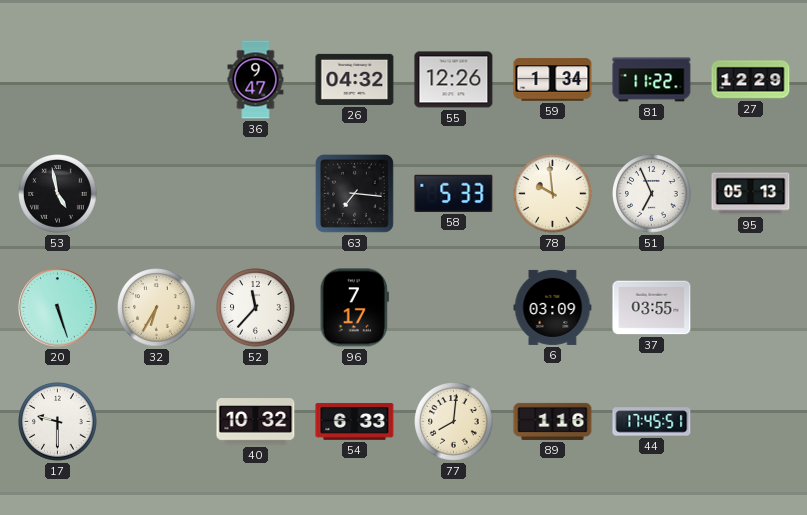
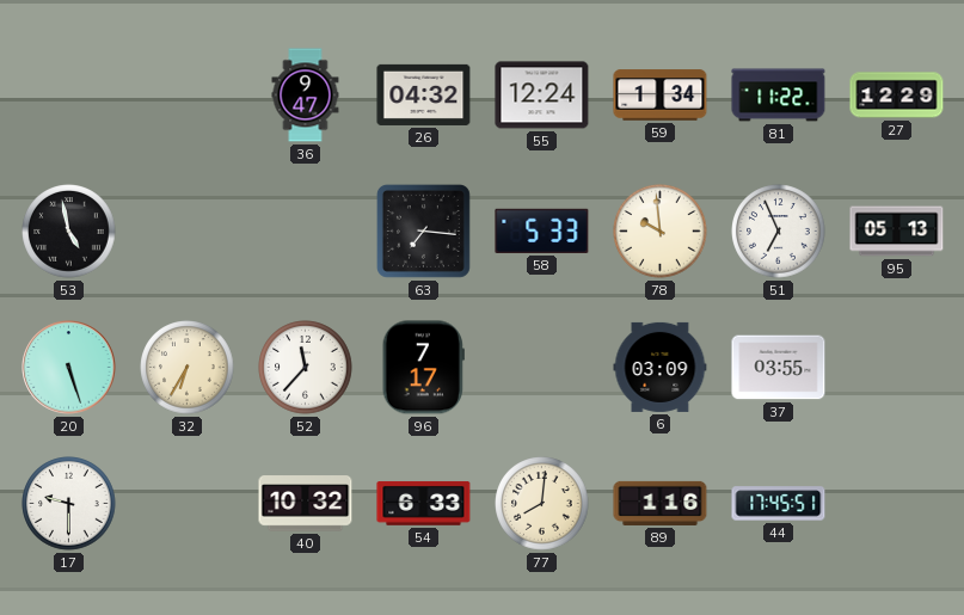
55: 12:26 -> 12:24
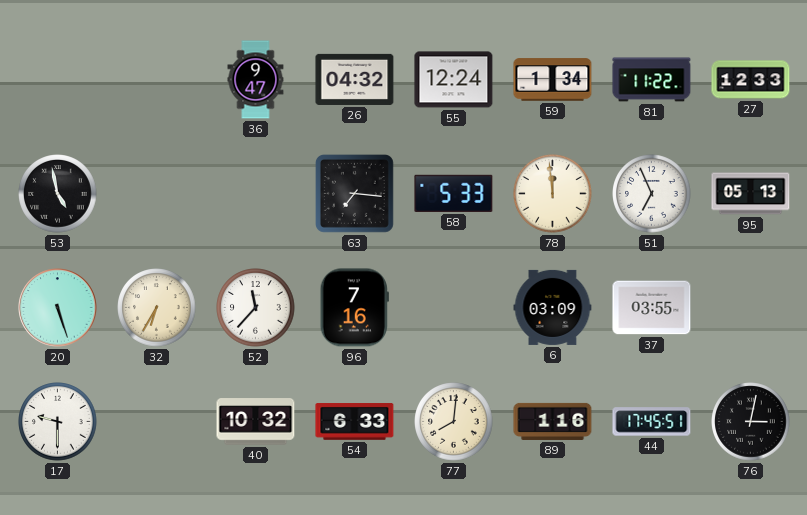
27: 12:29 -> 12:33
78: 9:59 -> 11:59
96: 7:17 -> 7:16
76: none -> 3:02
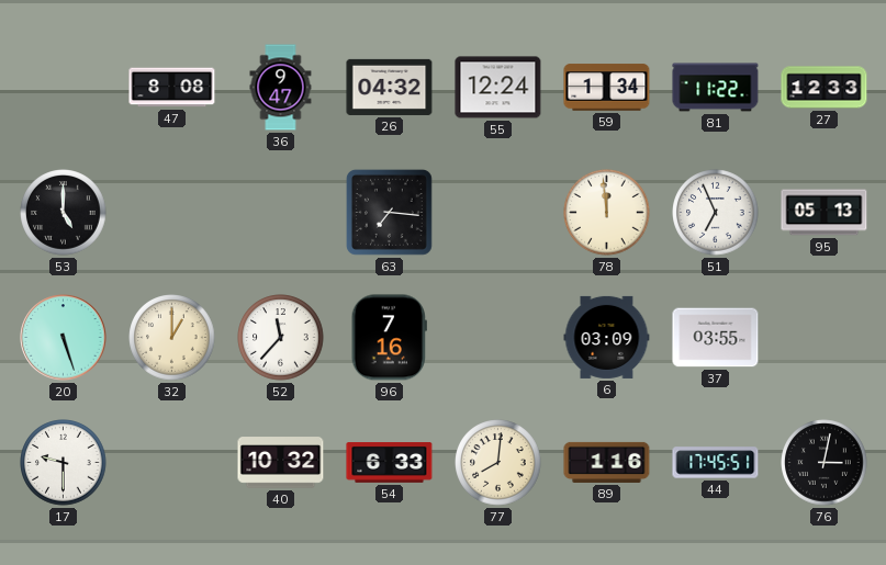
47: none -> 8:08
53: 4:58 -> 5:00
58: 5:33 -> none
32: 6:35 -> 1:00
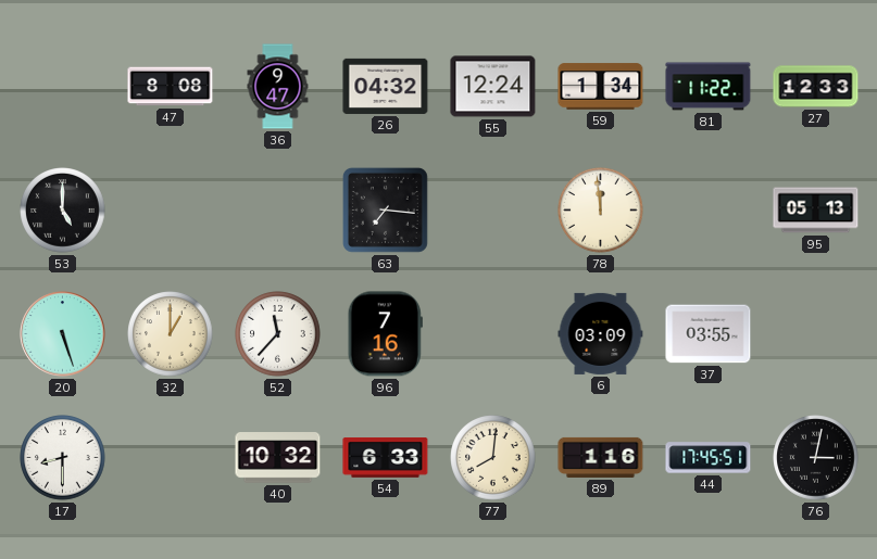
51: 6:56 -> none
17: 9:30 -> 8:30
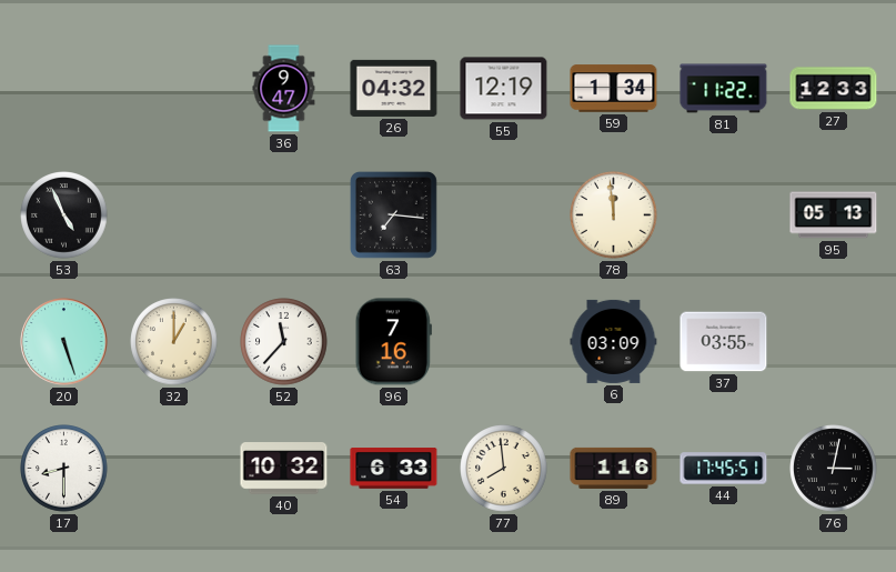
47: 8:08 -> none
55: 12:24 -> 12:19
53: 5:00 -> 4:56
77: 8:01 -> 7:59
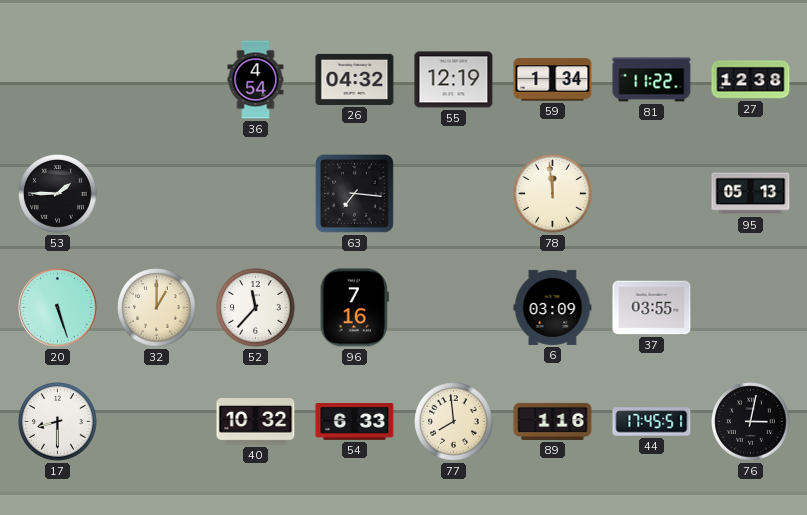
36: 9:47 -> 4:54
27: 12:33 -> 12:38
53: 4:56 -> 1:45
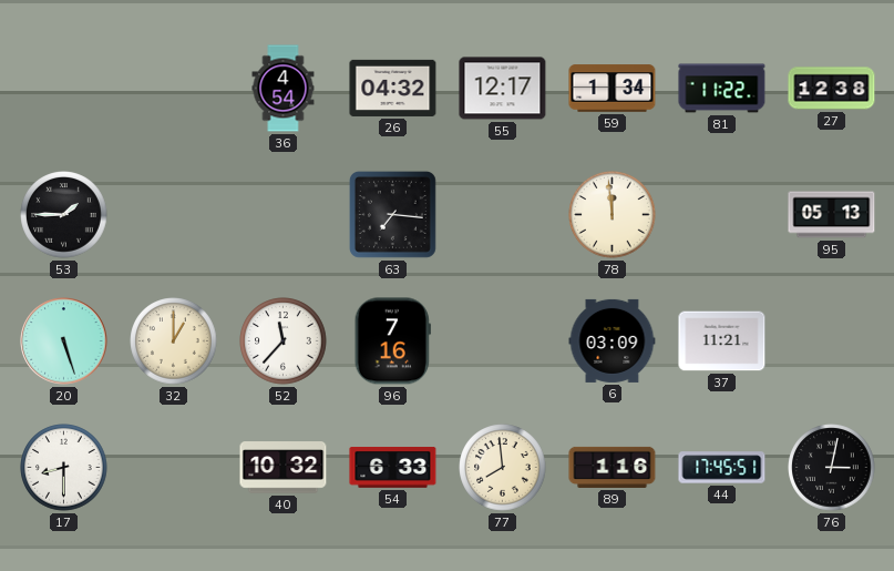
55: 12:19 -> 12:17
37: 03:55 -> 11:21
